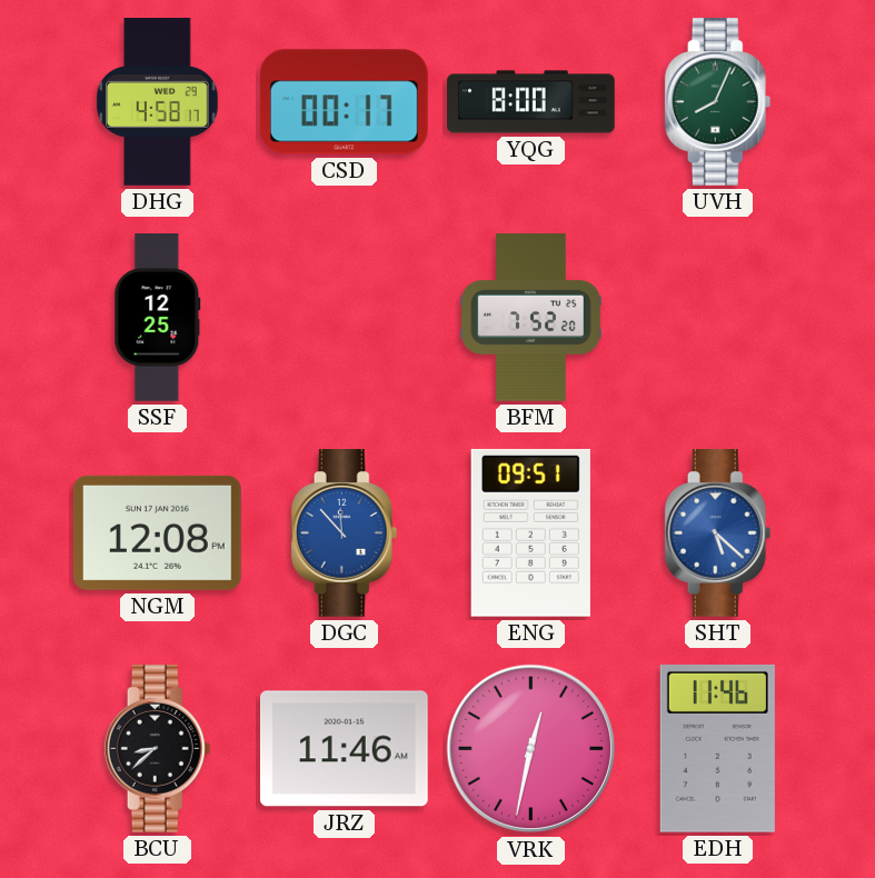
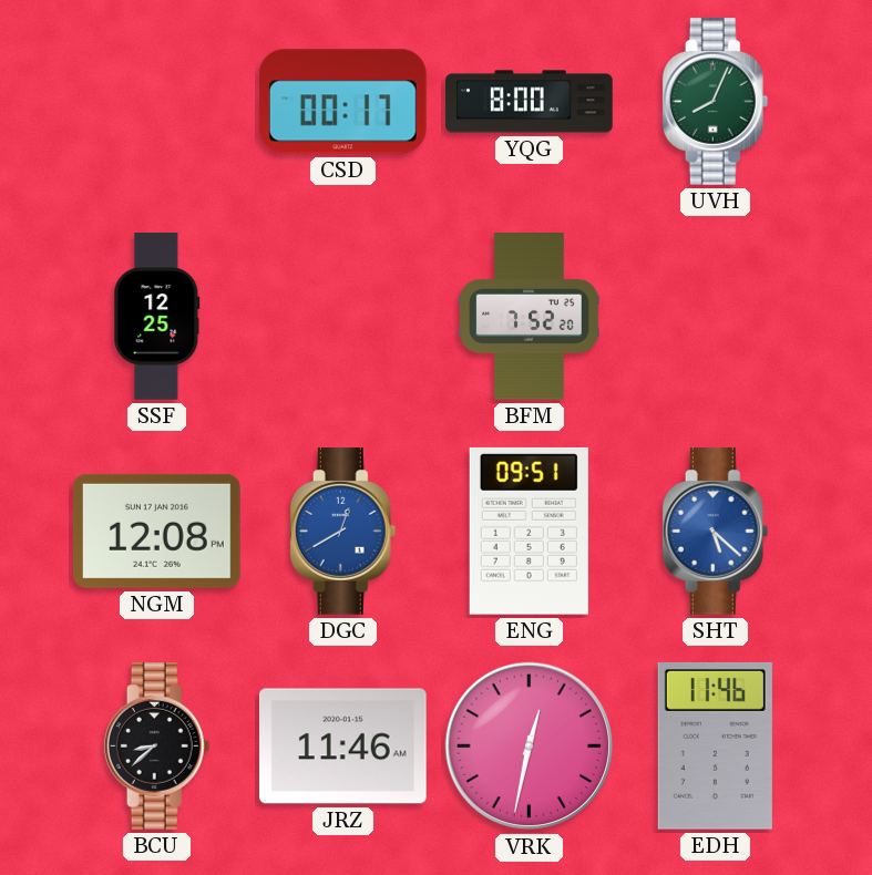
DHG: 4:58 -> none
DGC: 11:53 -> 12:40
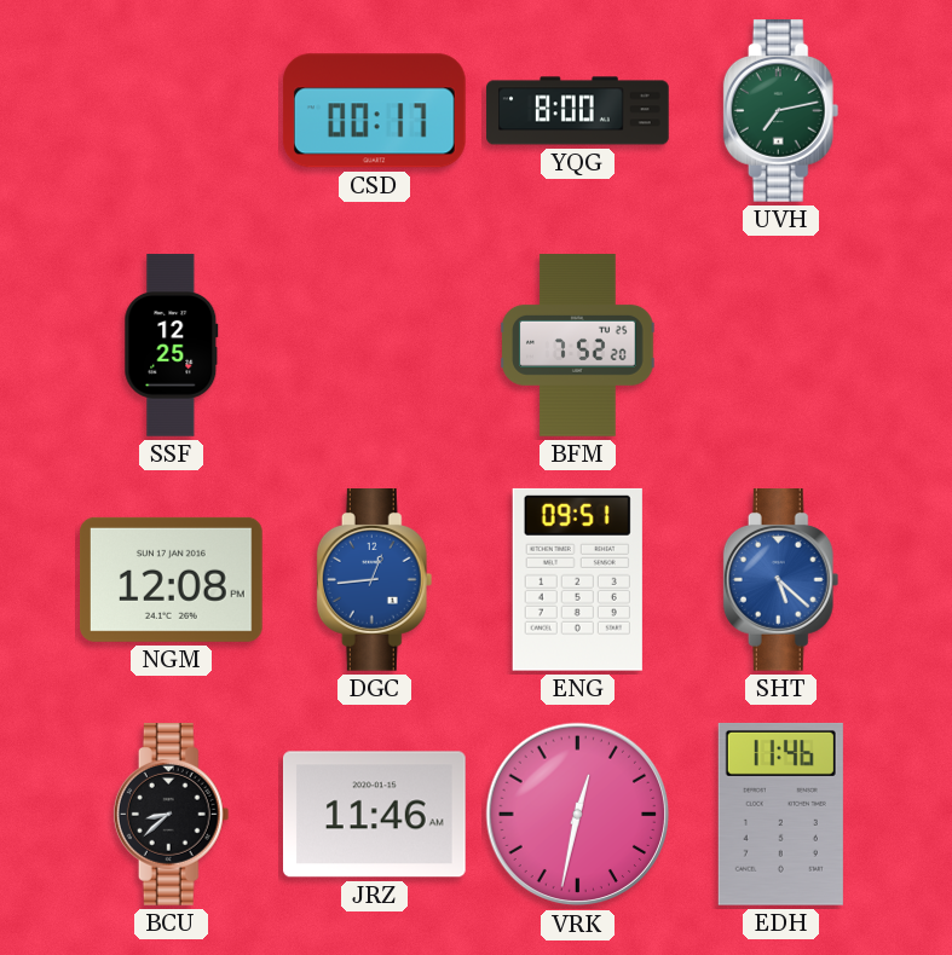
UVH: 8:04 -> 7:13
DGC: 12:40 -> 12:44
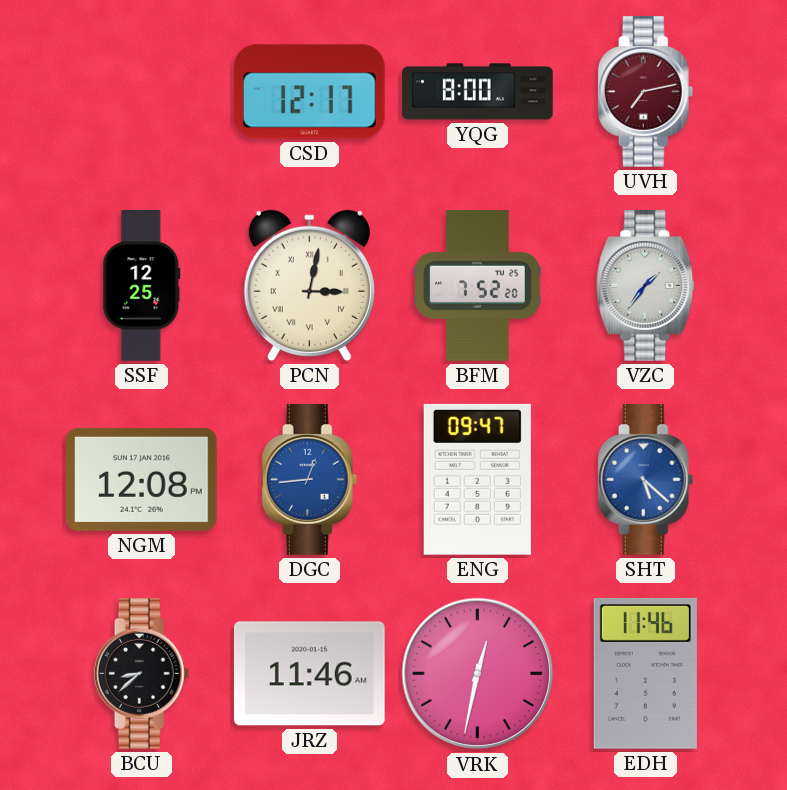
CSD: 00:17 -> 12:17
UVH dial: green -> burgundy
PCN: none -> 3:02
VZC: none -> 1:36
ENG: 09:51 -> 09:47
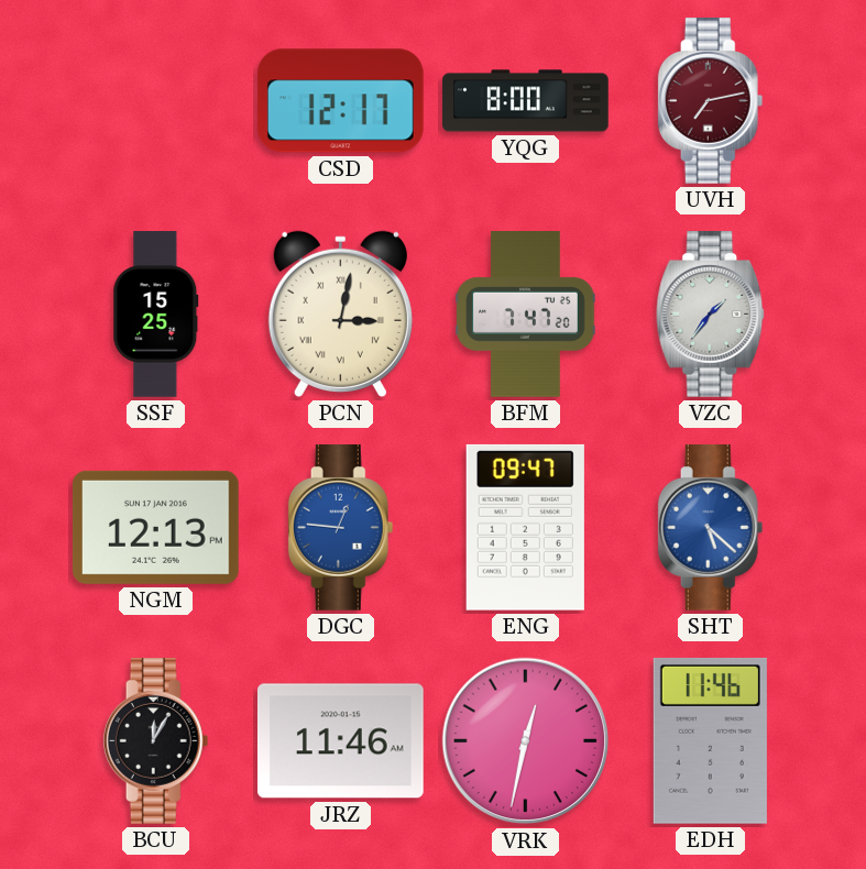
SSF: 12:25 -> 15:25
BFM: 7:52 -> 7:47
NGM: 12:08 -> 12:13
DGC: 12:44 -> 12:46
BCU: 8:38 -> 12:05
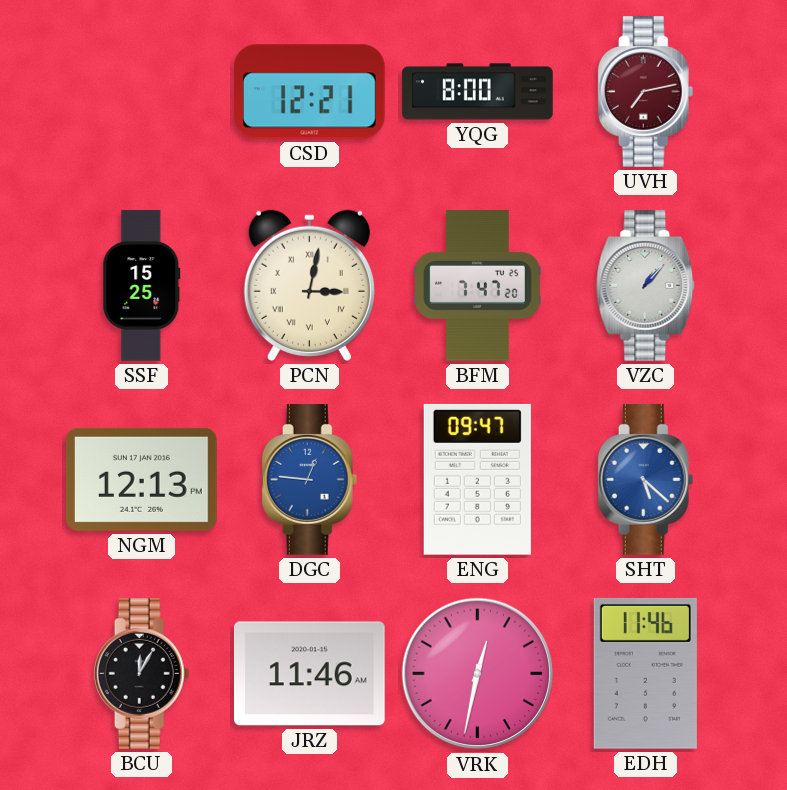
CSD: 12:17 -> 12:21
VZC: 1:36 -> 1:07
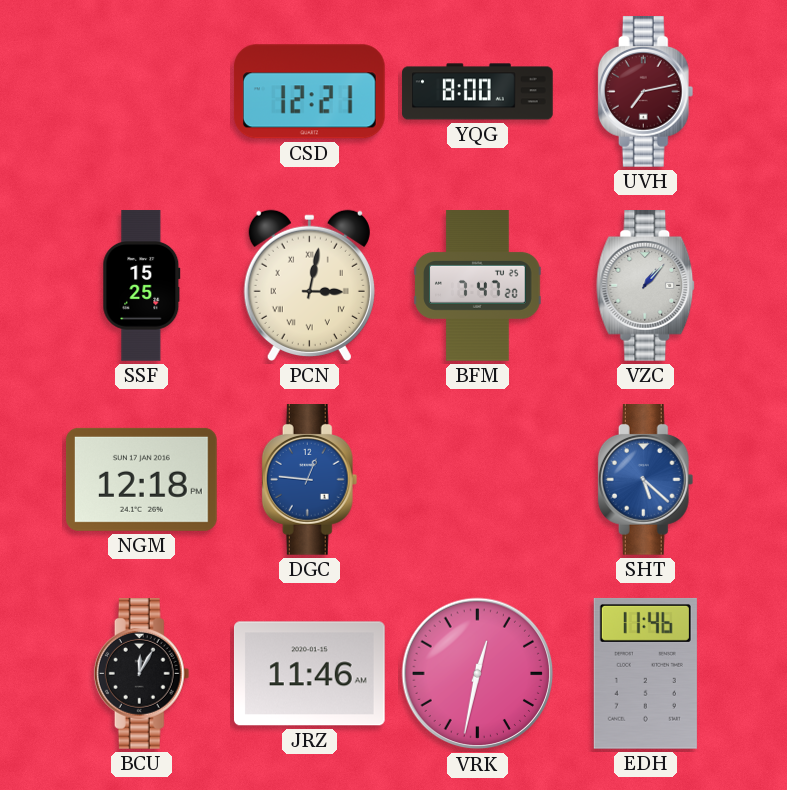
NGM: 12:13 -> 12:18
ENG: 09:47 -> none
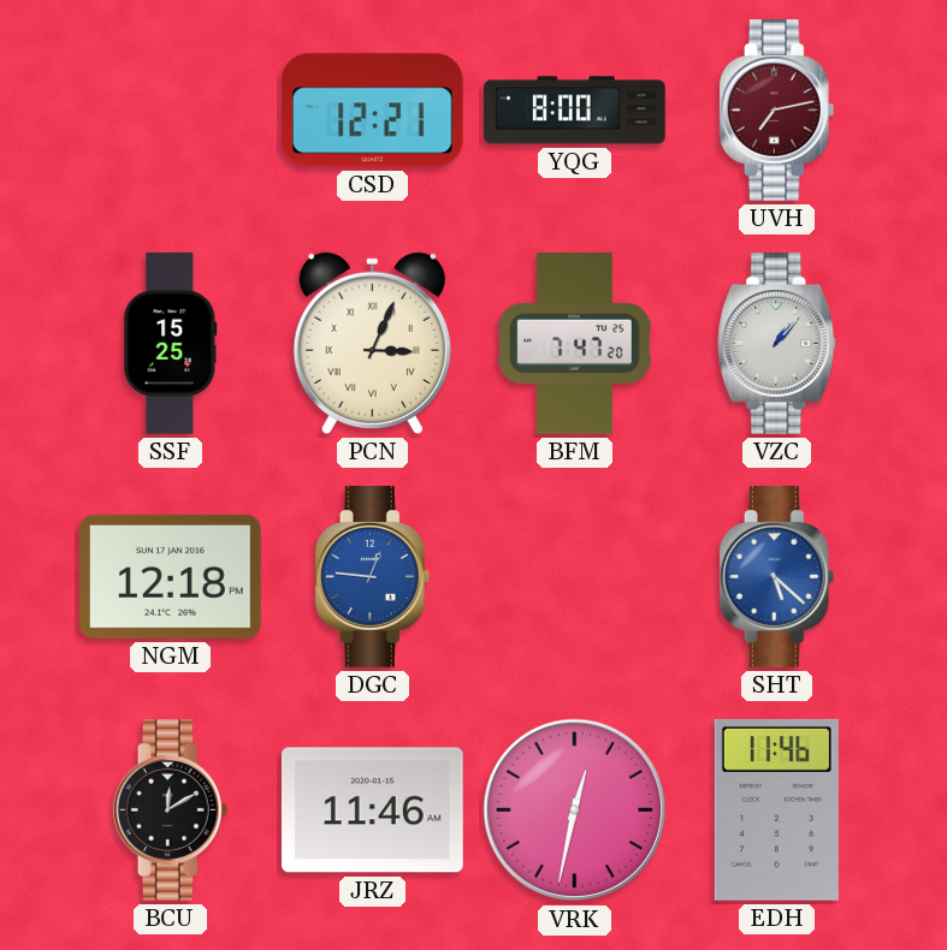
PCN: 3:02 -> 3:04
BCU: 12:05 -> 12:10
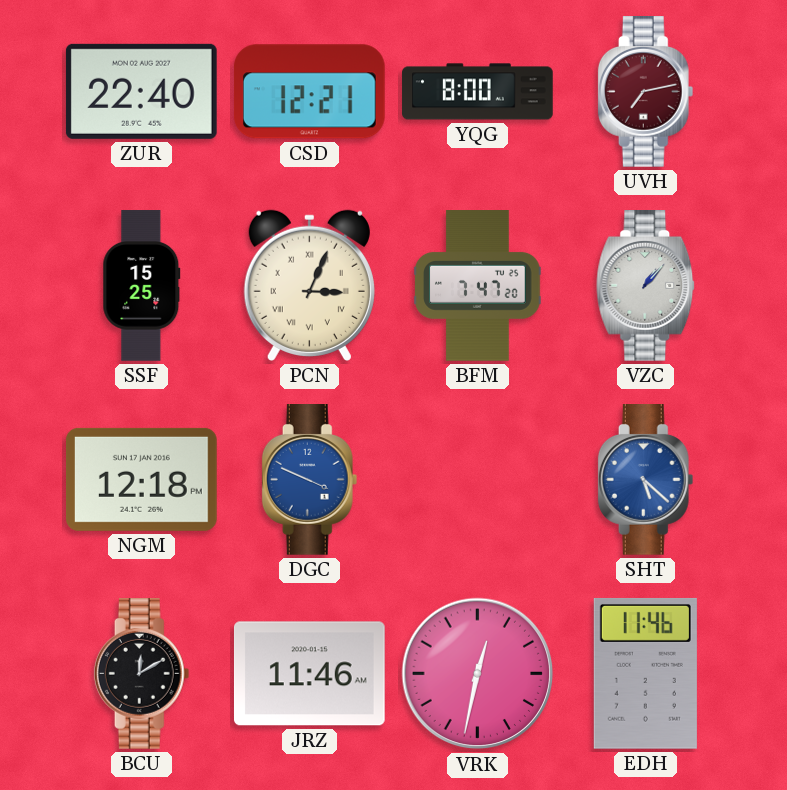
ZUR: none -> 22:40
DGC: 12:46 -> 3:49
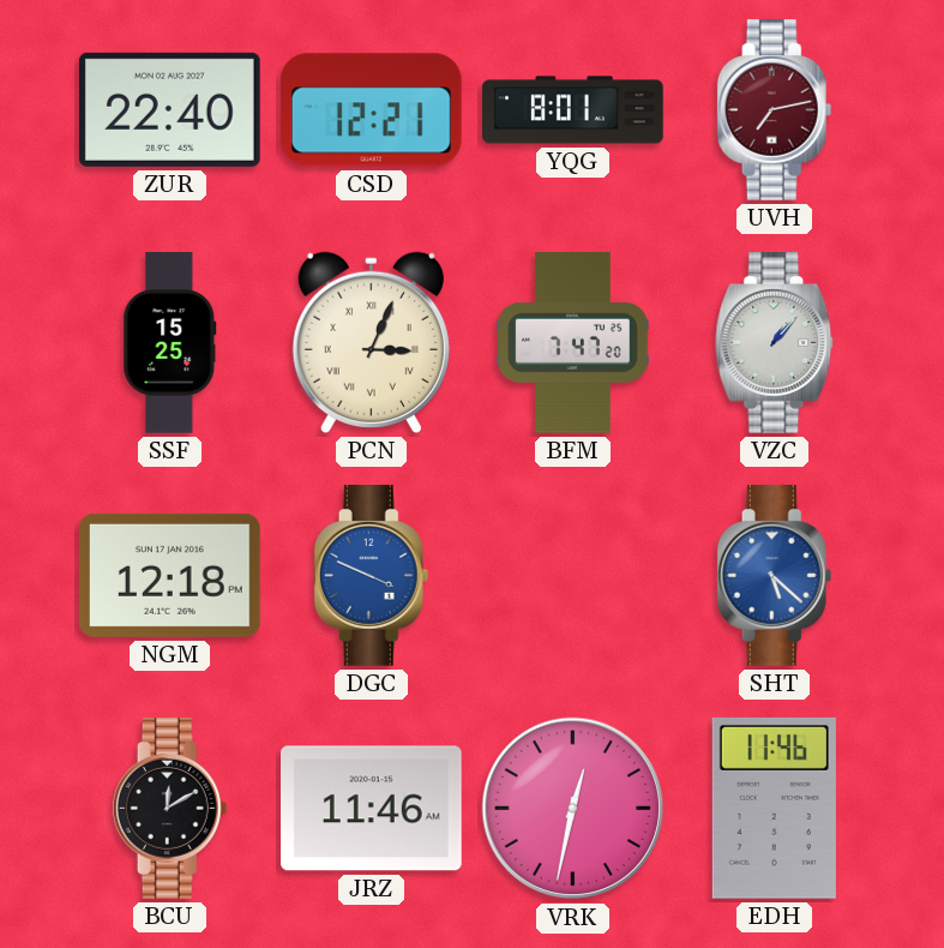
YQG: 8:00 -> 8:01
